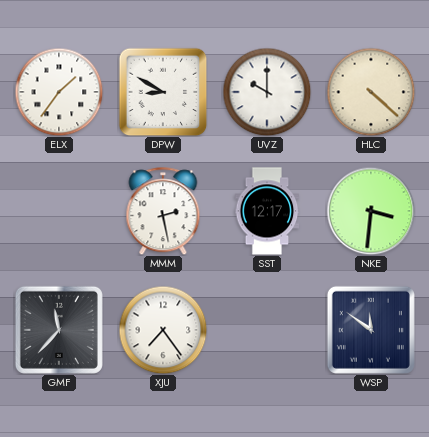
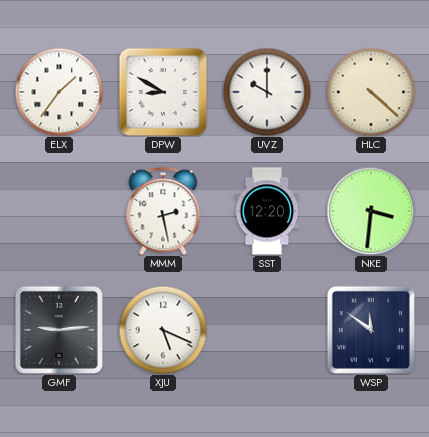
SST: 12:17 -> 12:20
GMF: 11:37 -> 9:14
XJU: 7:24 -> 5:19
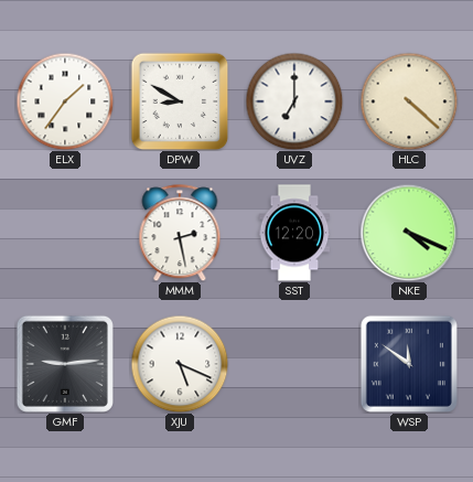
UVZ: 10:00 -> 7:00
NKE: 3:31 -> 4:19
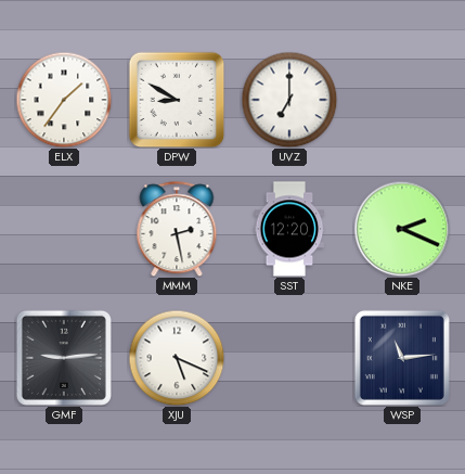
HLC: 4:22 -> none
NKE: 4:19 -> 2:19
WSP: 11:51 -> 11:14
